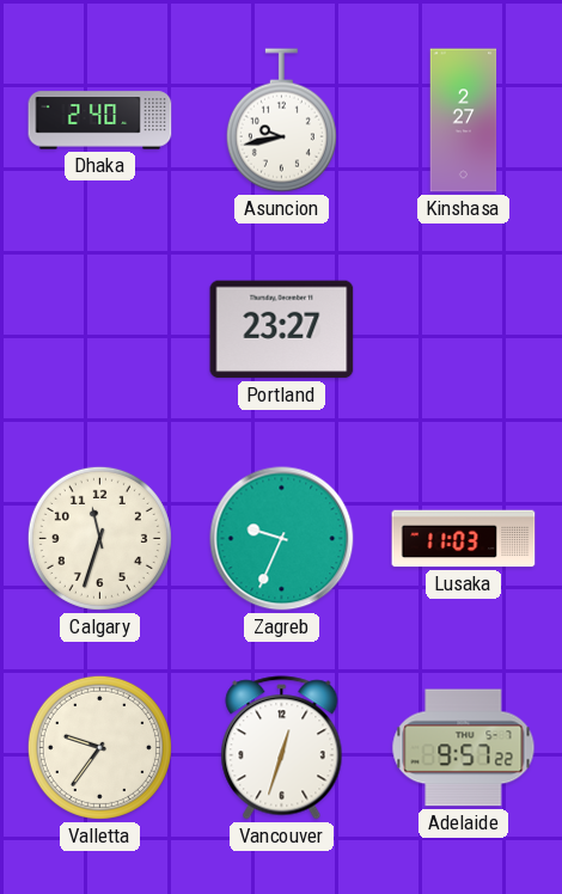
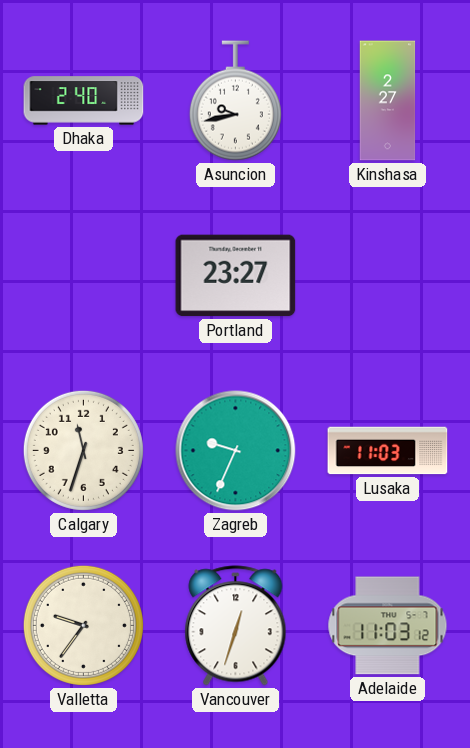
Adelaide: 9:57 -> 11:03
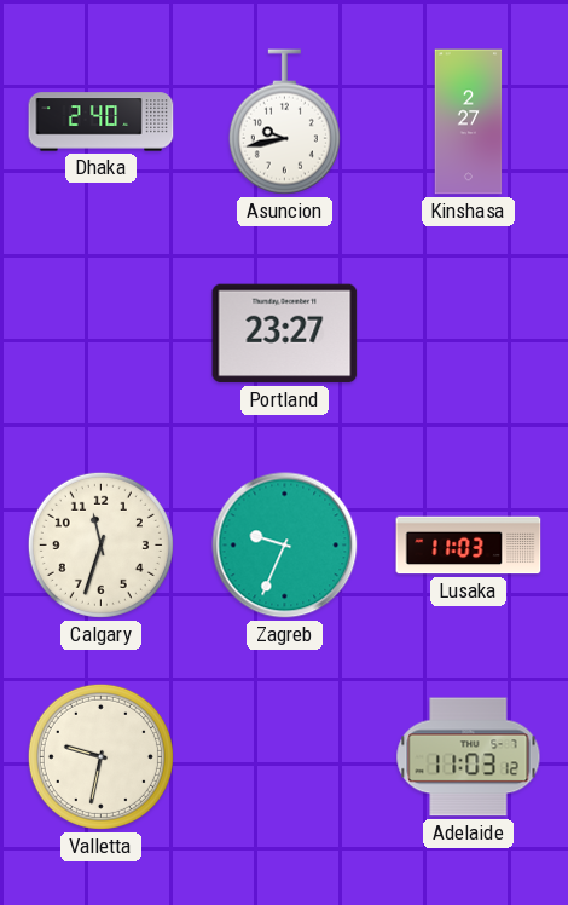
Valletta: 9:36 -> 9:32
Vancouver: 12:33 -> none
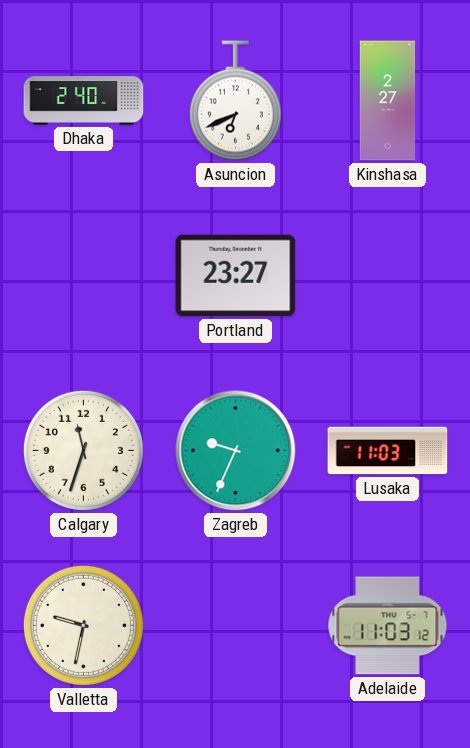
Asuncion: 9:43 -> 6:41
